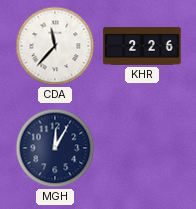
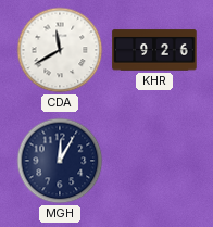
CDA: 11:37 -> 11:40
KHR: 2:26 -> 9:26
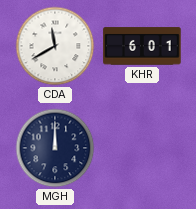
KHR: 9:26 -> 6:01
MGH: 12:05 -> 12:00
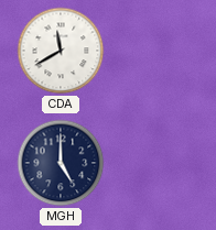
KHR: 6:01 -> none
MGH: 12:00 -> 5:00
